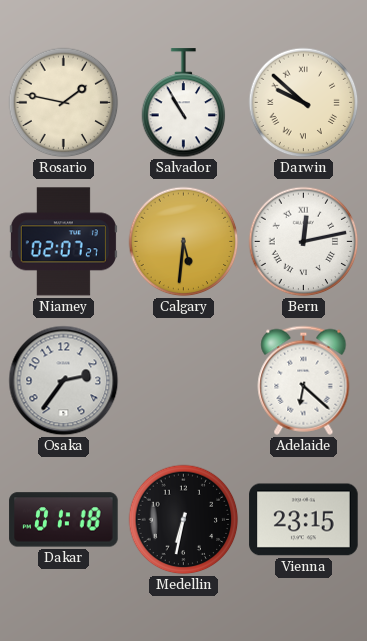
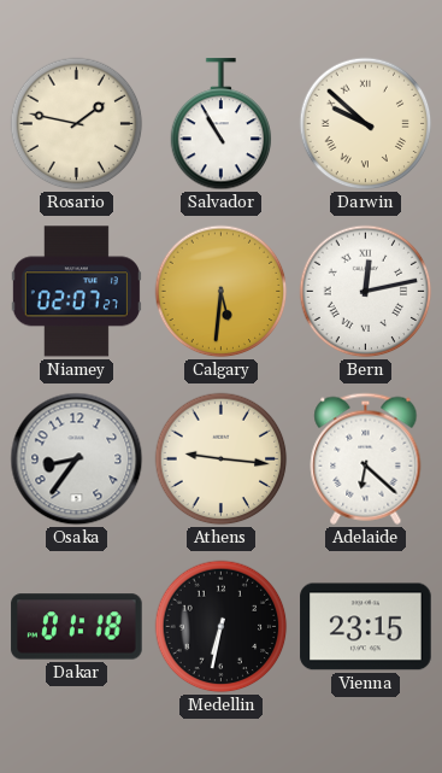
Osaka: 2:36 -> 8:36
Athens: none -> 9:16
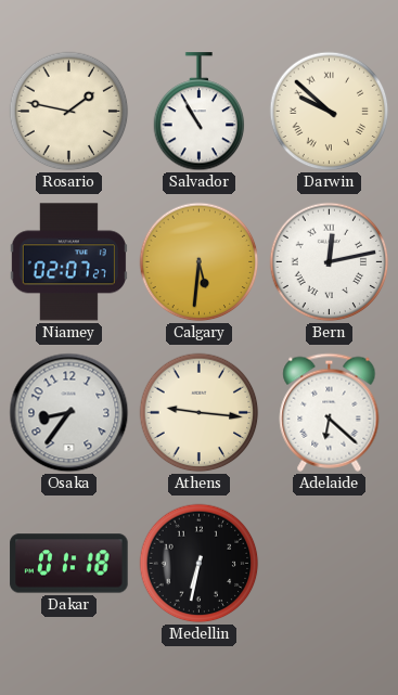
Vienna: 23:15 -> none
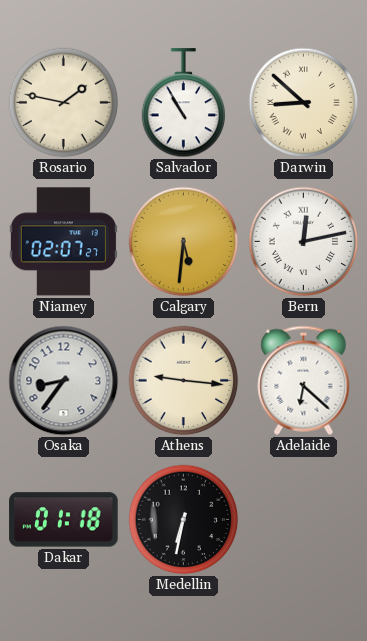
Darwin: 9:52 -> 8:52
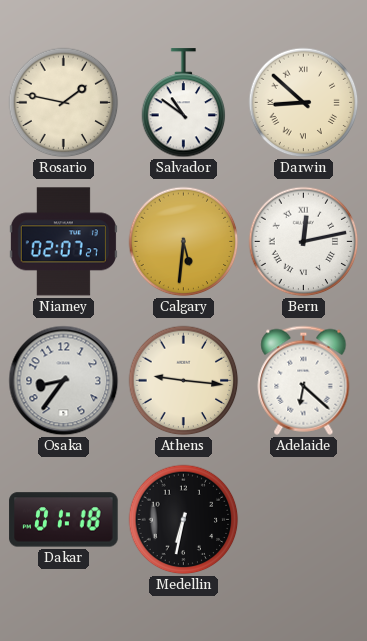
Salvador: 10:55 -> 10:51
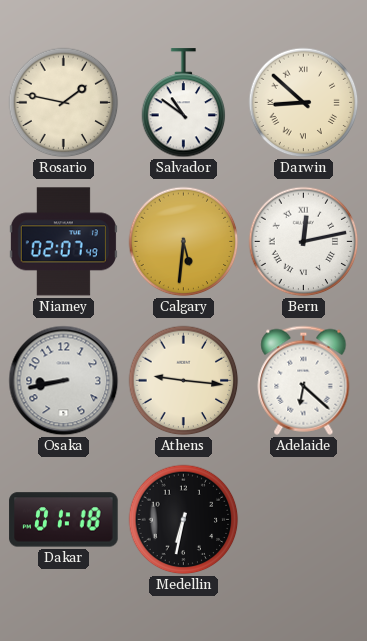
Niamey: 02:07:27 -> 02:07:49
Osaka: 8:36 -> 8:43
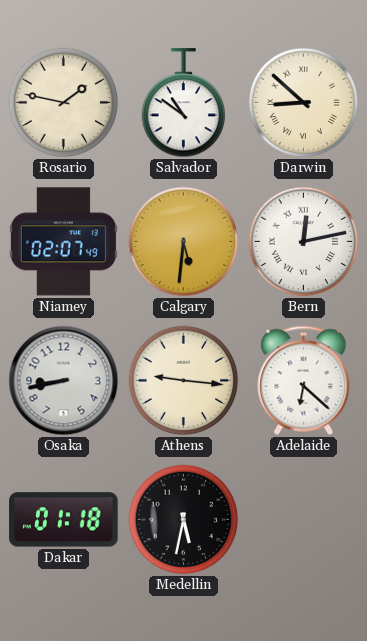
Medellin: 6:32 -> 5:32
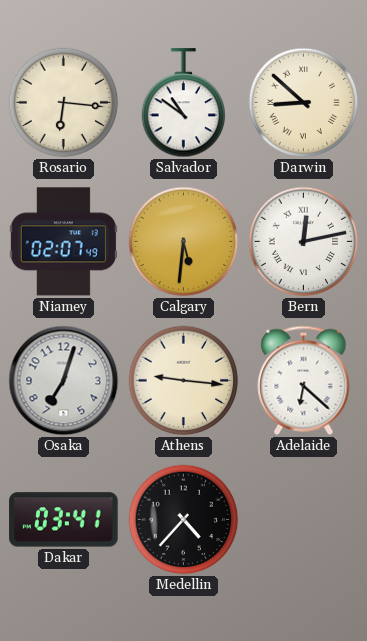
Rosario: 1:47 -> 6:16
Osaka: 8:43 -> 7:03
Dakar: 01:18 -> 03:41
Medellin: 5:32 -> 4:37
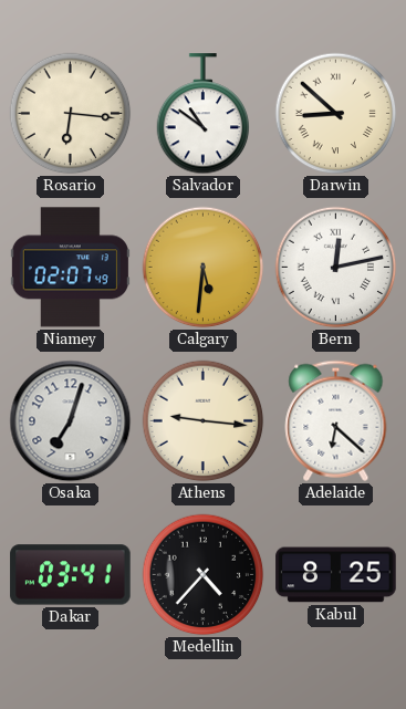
Kabul: none -> 8:25
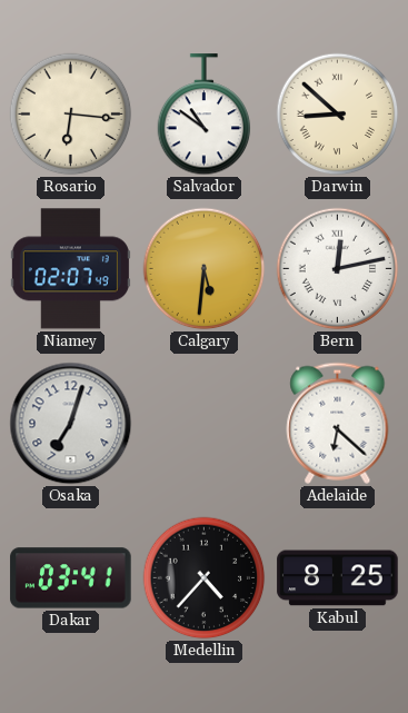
Athens: 9:16 -> none
